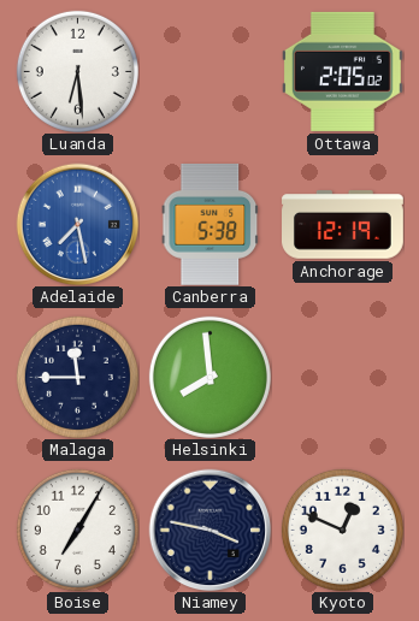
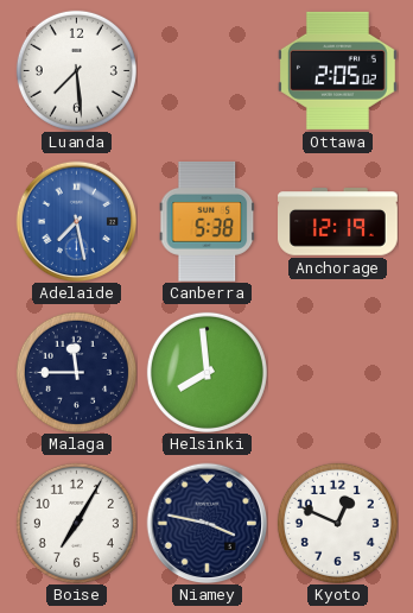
Luanda: 6:29 -> 7:29
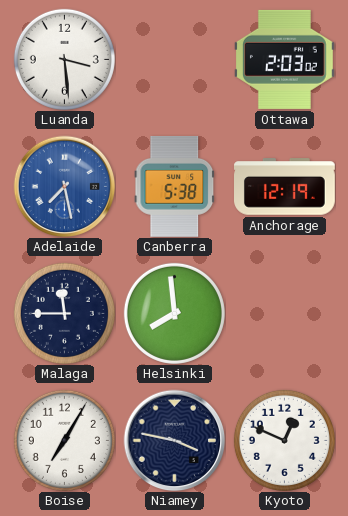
Luanda: 7:29 -> 3:29
Ottawa: 2:05 -> 2:03
